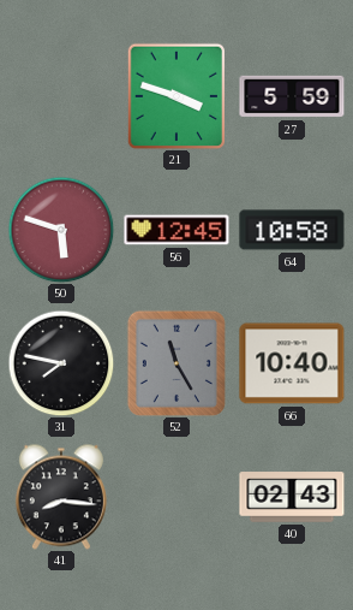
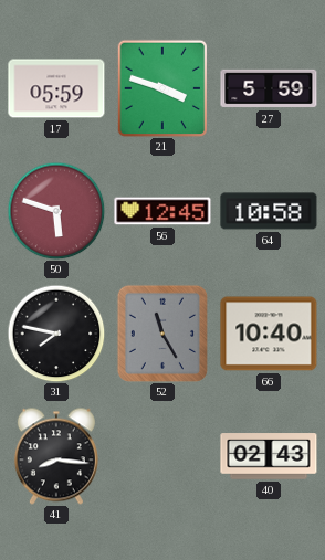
17: none -> 05:59
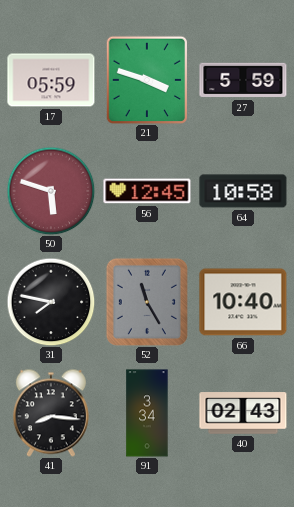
91: none -> 3:34
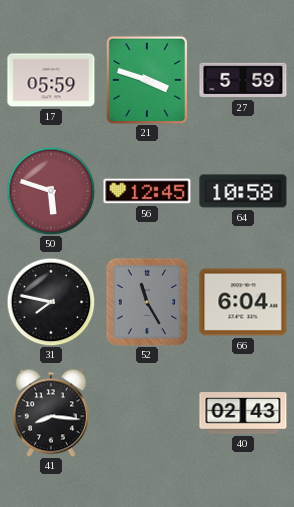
66: 10:40 -> 6:04
91: 3:34 -> none
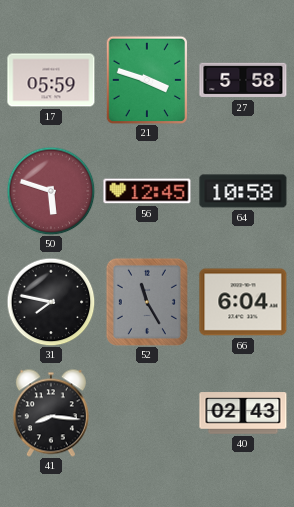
27: 5:59 -> 5:58
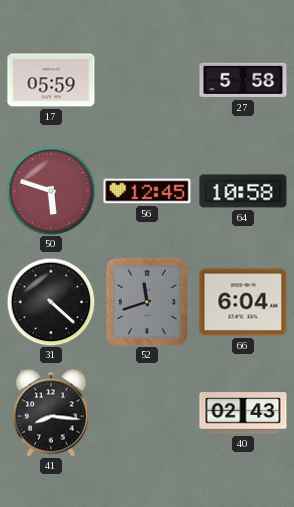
21: 3:48 -> none
31: 7:47 -> 4:22
52: 11:25 -> 11:42
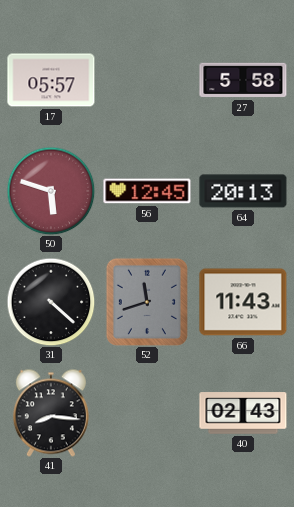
17: 05:59 -> 05:57
64: 10:58 -> 20:13
66: 6:04 -> 11:43
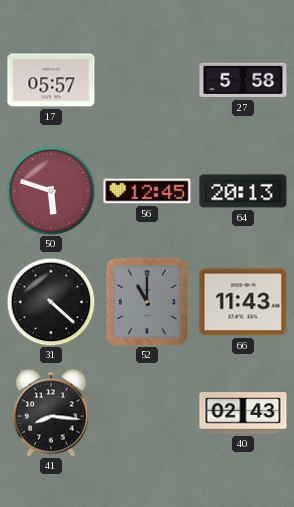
52: 11:42 -> 11:00
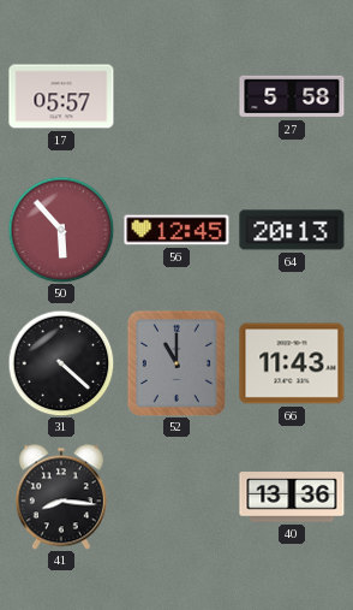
50: 5:48 -> 5:53
40: 02:43 -> 13:36
